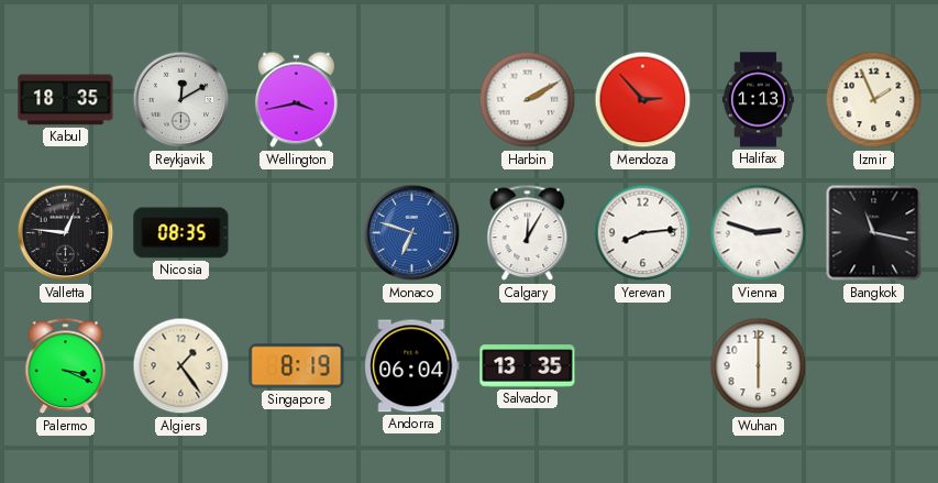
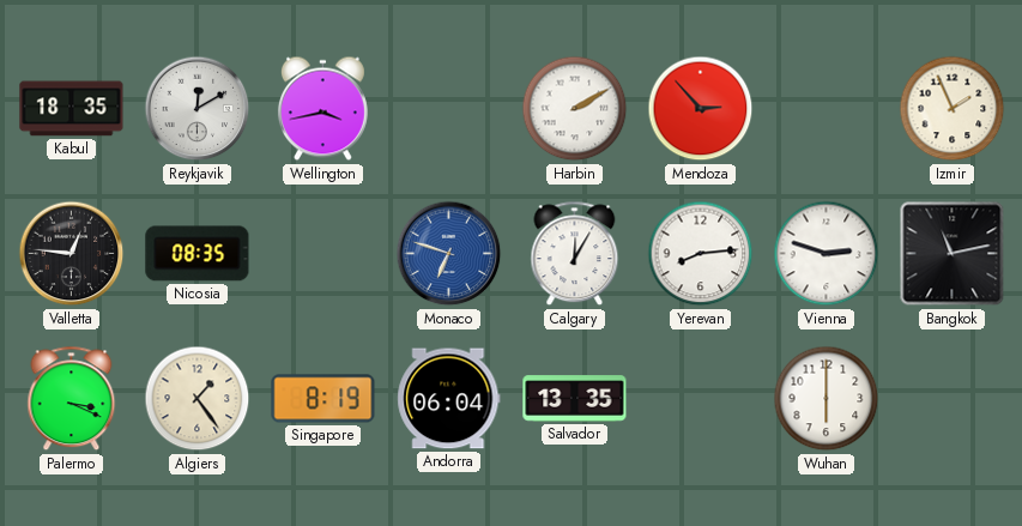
Halifax: 1:13 -> none
Bangkok: 11:17 -> 11:13
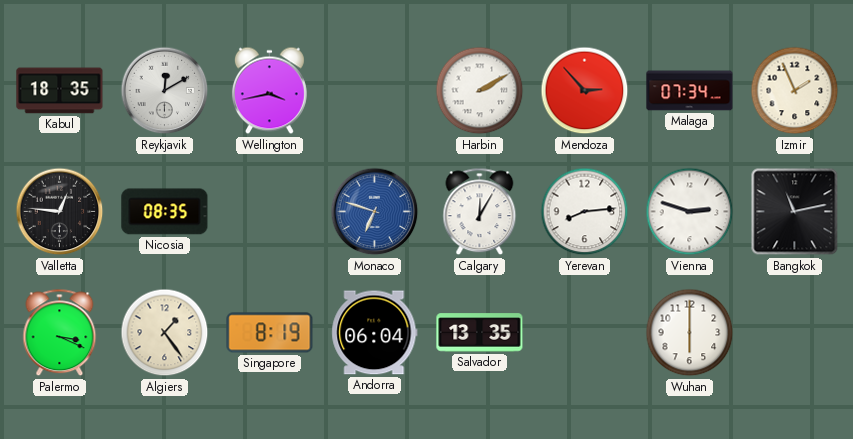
Malaga: none -> 07:34
